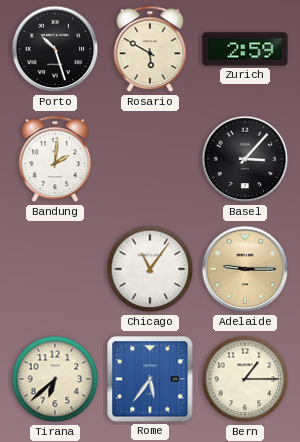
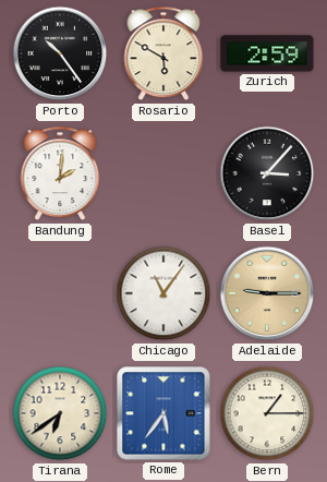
Porto: 10:27 -> 10:24
Tirana: 6:38 -> 6:39
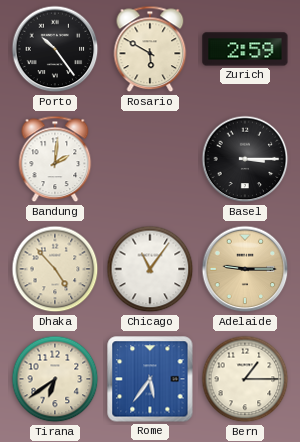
Basel: 3:07 -> 3:15
Dhaka: none -> 4:53
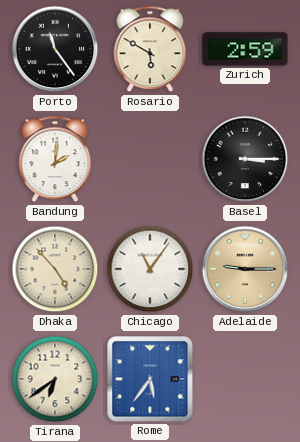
Porto: 10:24 -> 11:24
Bern: 1:15 -> none
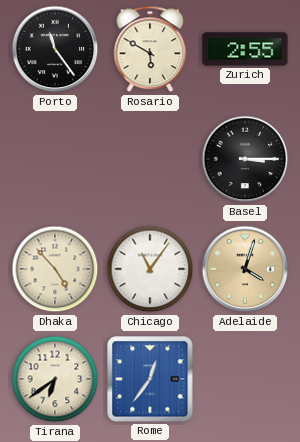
Zurich: 2:59 -> 2:55
Bandung: 2:01 -> none
Adelaide: 9:15 -> 4:03
Rome: 5:36 -> 12:36
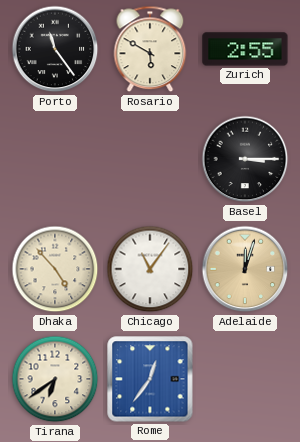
Adelaide: 4:03 -> 12:03
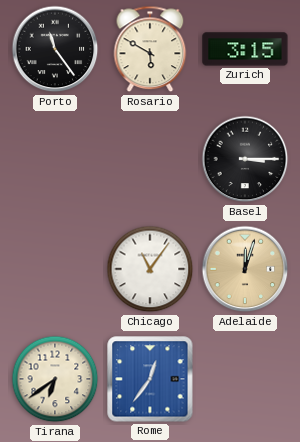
Zurich: 2:55 -> 3:15
Dhaka: 4:53 -> none
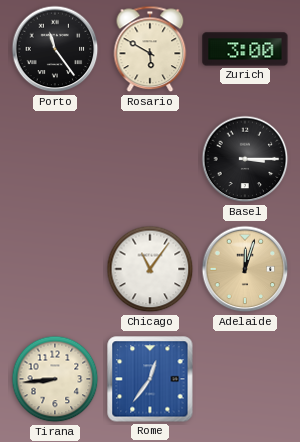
Zurich: 3:15 -> 3:00
Tirana: 6:39 -> 8:44
